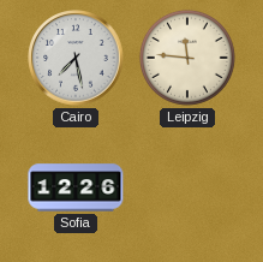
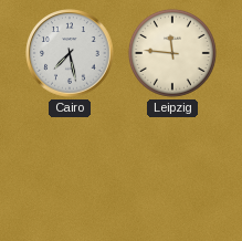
Sofia: 12:26 -> none
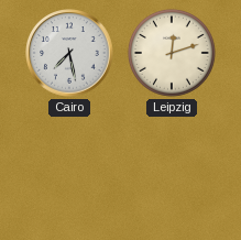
Leipzig: 11:46 -> 12:12
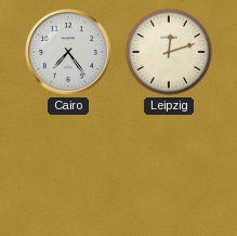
Cairo: 7:28 -> 7:24
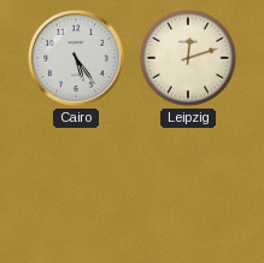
Cairo: 7:24 -> 5:24
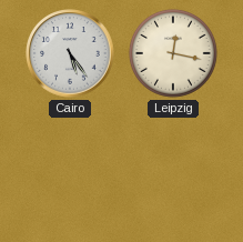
Leipzig: 12:12 -> 12:17
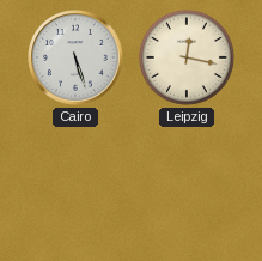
Cairo: 5:24 -> 5:27
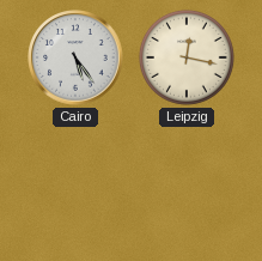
Cairo: 5:27 -> 5:24
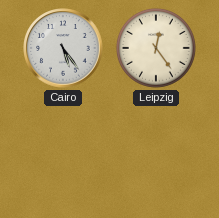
Leipzig: 12:17 -> 12:24
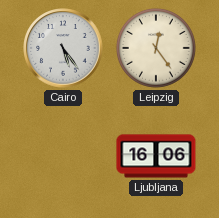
Ljubljana: none -> 16:06
